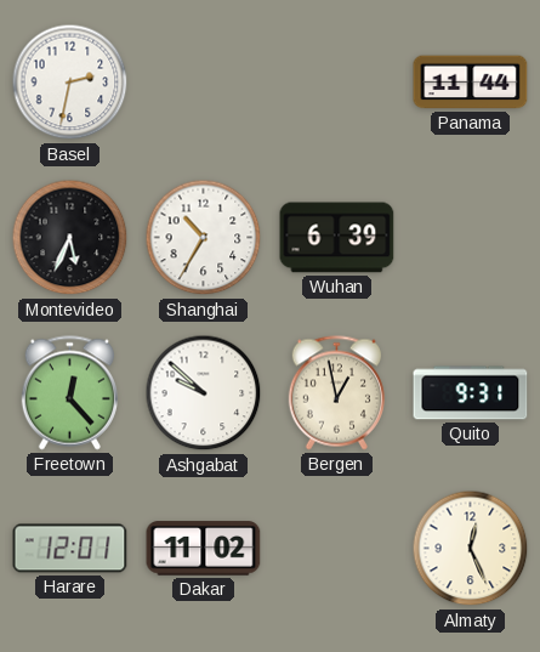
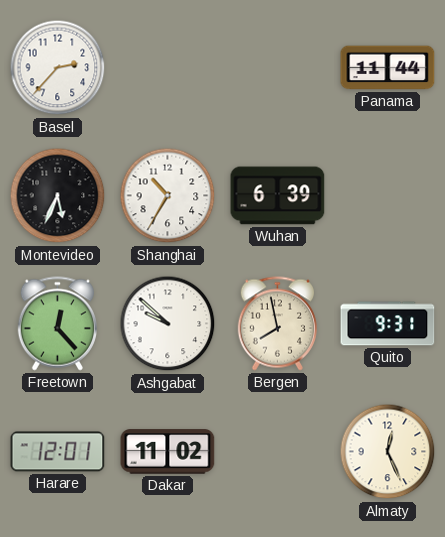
Basel: 2:32 -> 2:37
Bergen: 12:58 -> 7:58
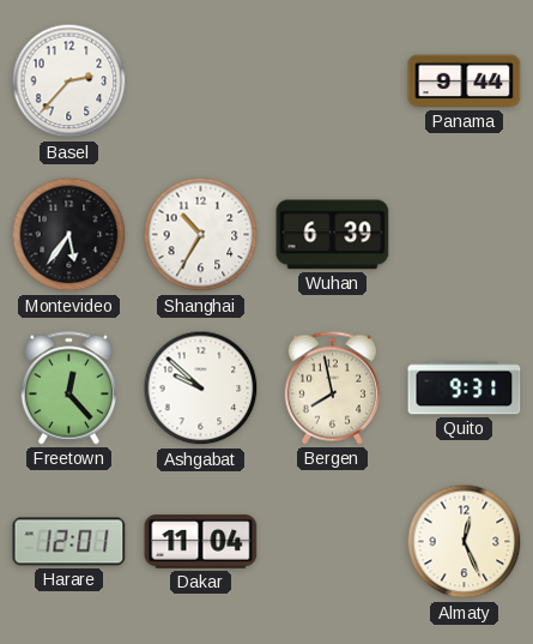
Panama: 11:44 -> 9:44
Montevideo: 5:34 -> 5:36
Dakar: 11:02 -> 11:04
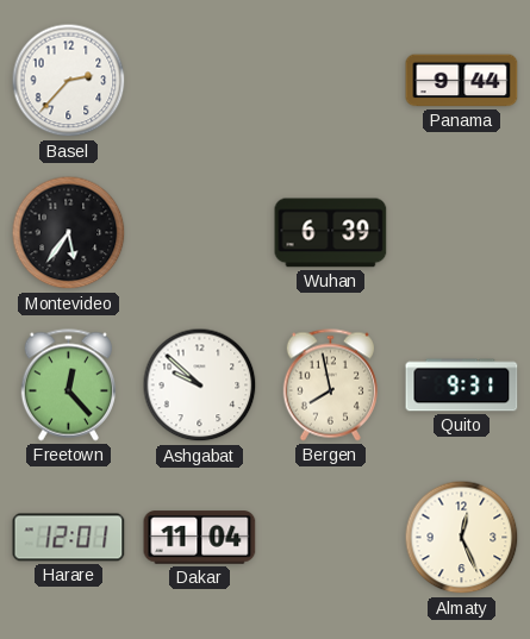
Shanghai: 10:35 -> none
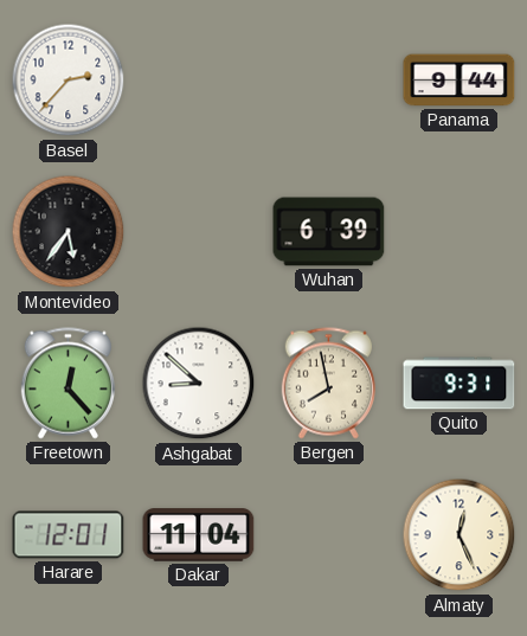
Ashgabat: 9:52 -> 8:52
